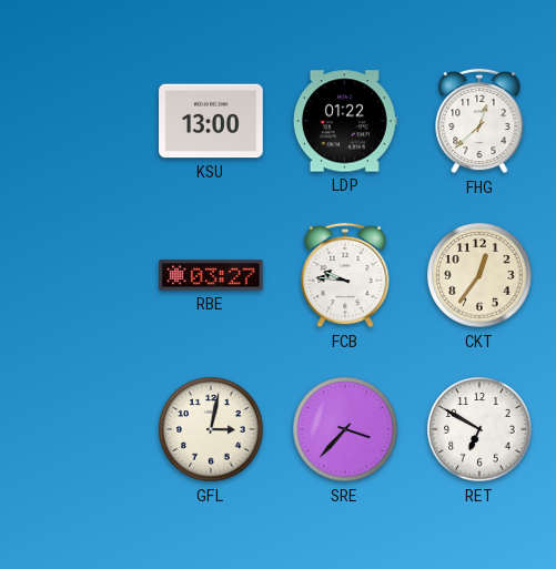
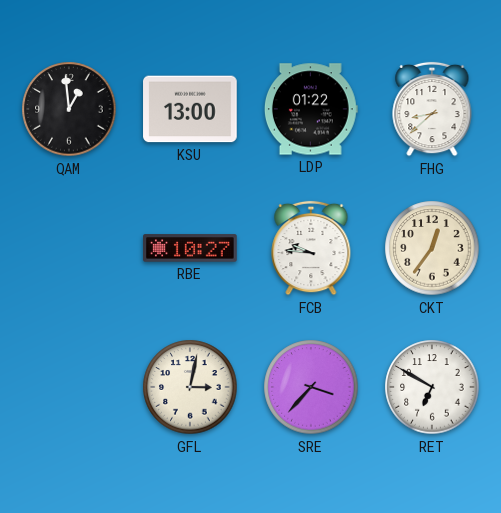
QAM: none -> 12:59
FHG: 12:38 -> 8:38
RBE: 03:27 -> 10:27
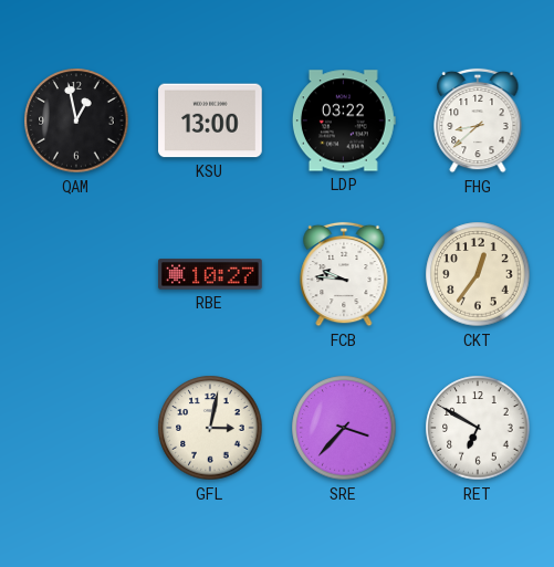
QAM: 12:59 -> 12:58
LDP: 01:22 -> 03:22
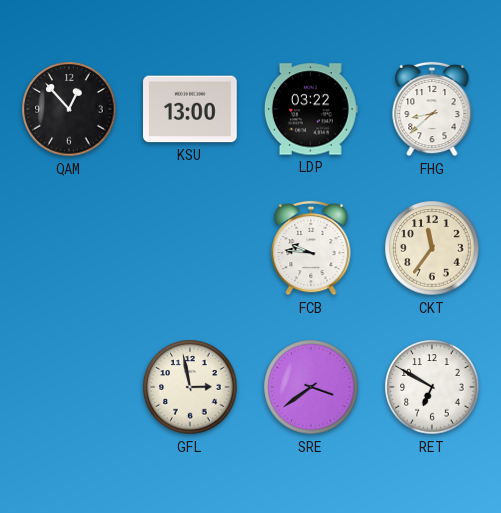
QAM: 12:58 -> 12:53
RBE: 10:27 -> none
CKT: 12:36 -> 11:36
GFL: 3:02 -> 2:58
SRE: 3:37 -> 3:39
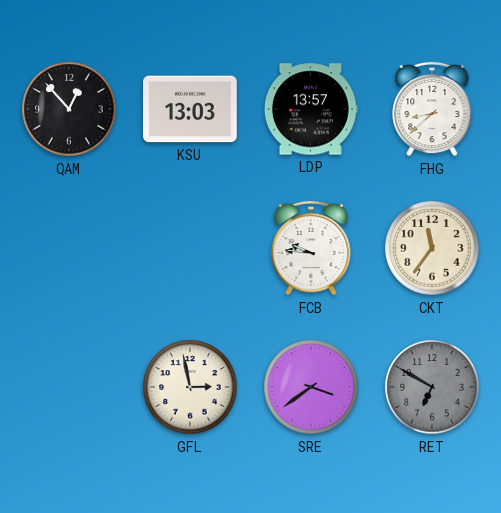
KSU: 13:00 -> 13:03
LDP: 03:22 -> 13:57
RET dial: white -> grey
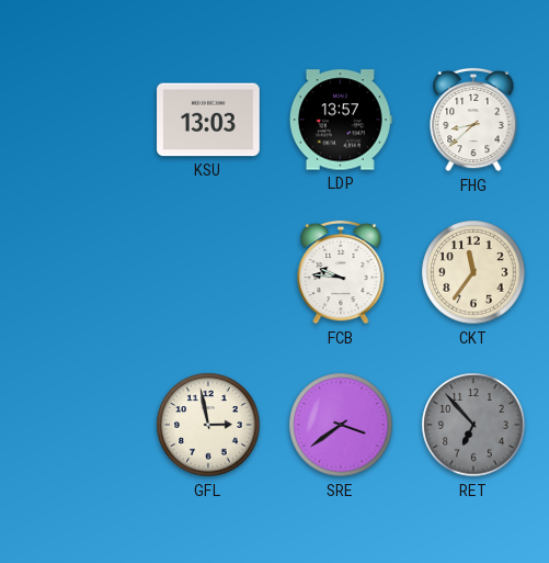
QAM: 12:53 -> none
RET: 6:50 -> 6:53
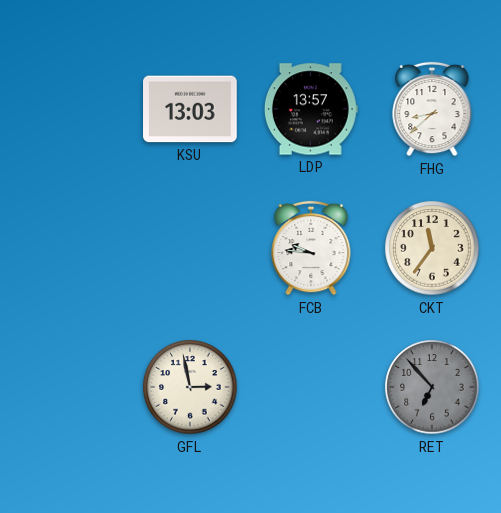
SRE: 3:39 -> none
